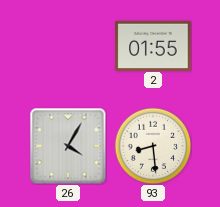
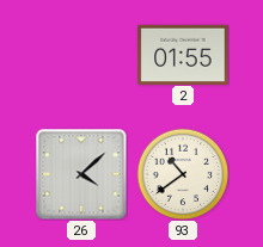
26: 4:05 -> 4:08
93: 8:29 -> 10:39
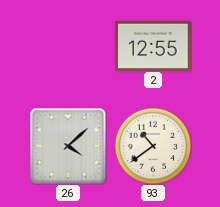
2: 01:55 -> 12:55
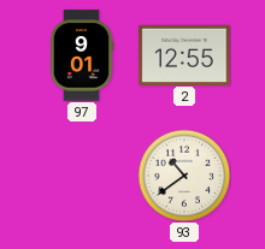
97: none -> 9:01
26: 4:08 -> none
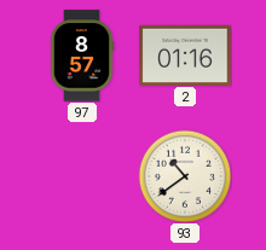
97: 9:01 -> 8:57
2: 12:55 -> 01:16
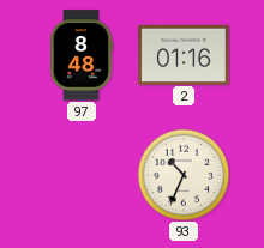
97: 8:57 -> 8:48
93: 10:39 -> 10:34
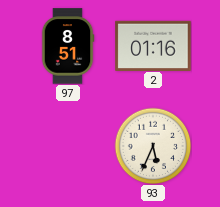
97: 8:48 -> 8:51
93: 10:34 -> 5:34
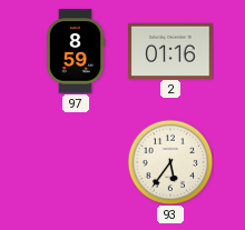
97: 8:51 -> 8:59
93: 5:34 -> 5:36
